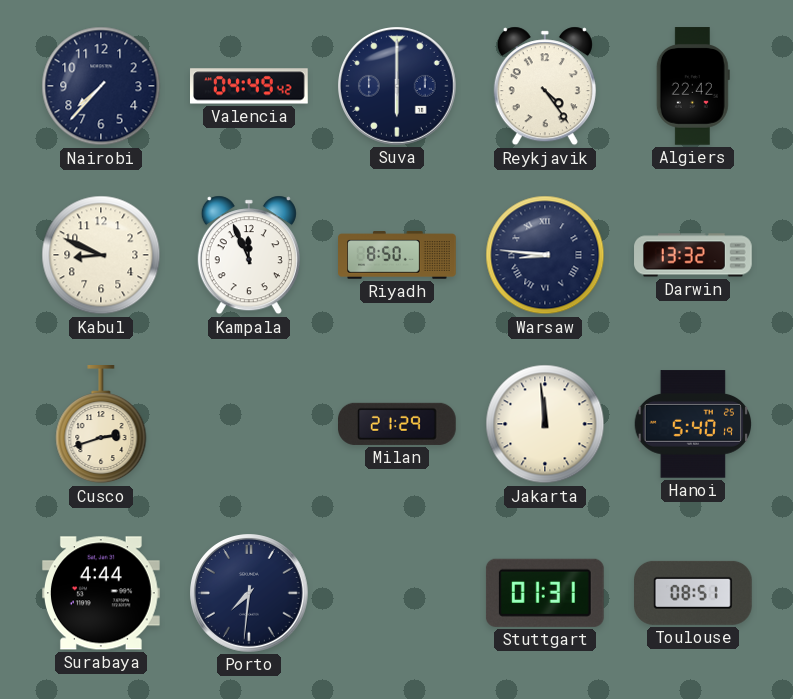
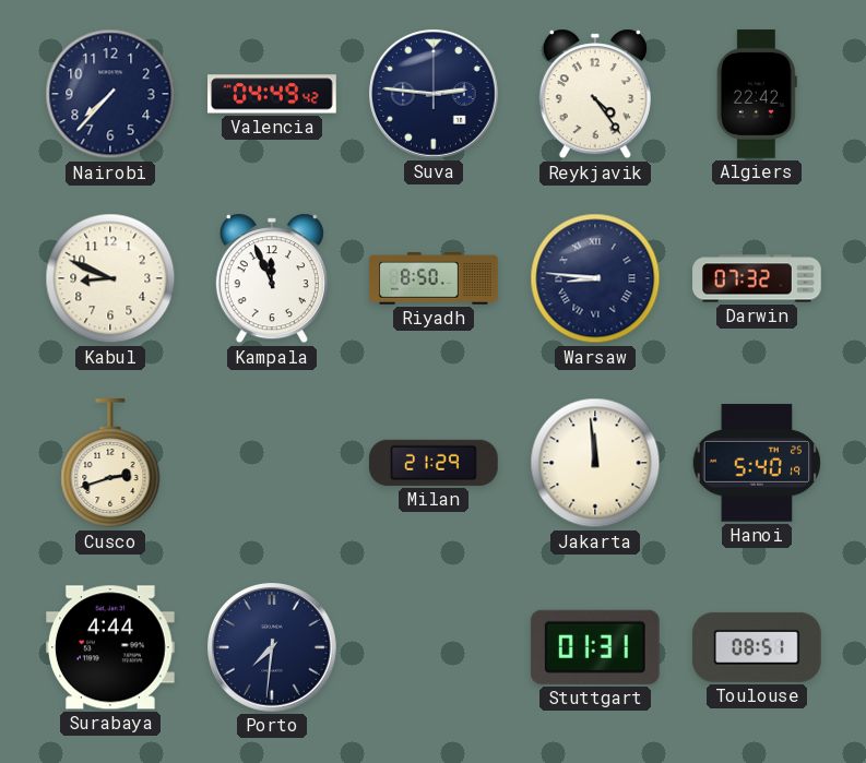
Suva: 6:00 -> 2:46
Darwin: 13:32 -> 07:32
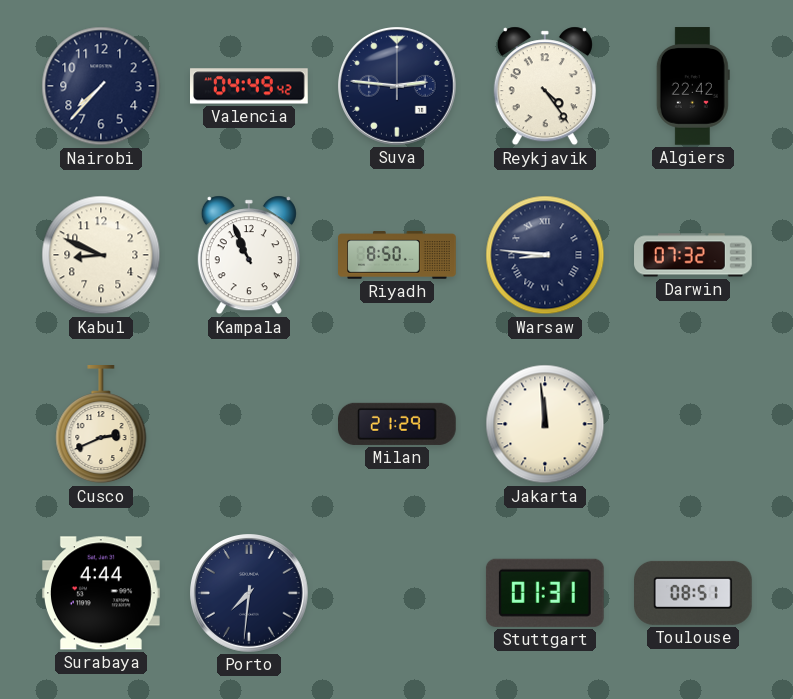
Kampala: 11:56 -> 10:56
Cusco: 2:42 -> 2:41
Hanoi: 5:40 -> none
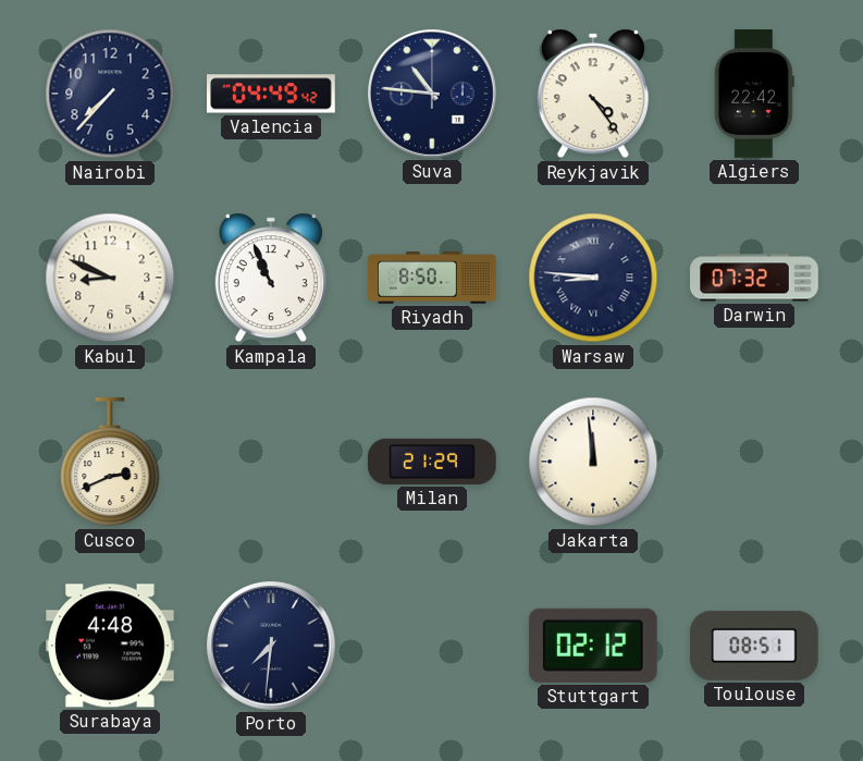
Suva: 2:46 -> 10:46
Surabaya: 4:44 -> 4:48
Stuttgart: 01:31 -> 02:12
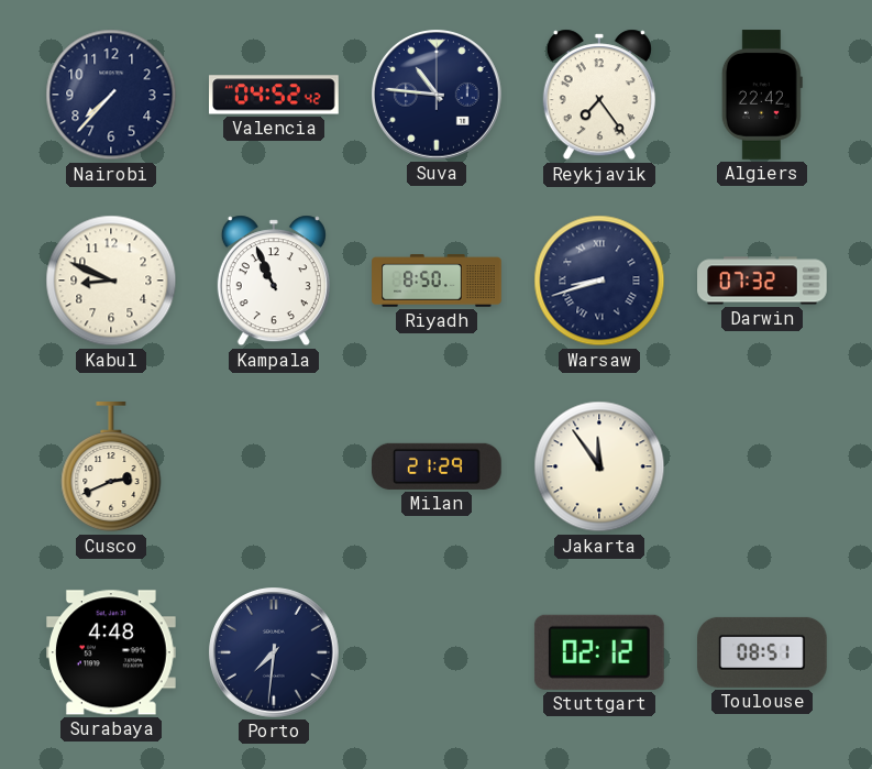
Valencia: 04:49 -> 04:52
Reykjavik: 4:24 -> 7:24
Warsaw: 8:46 -> 8:42
Jakarta: 11:59 -> 11:54
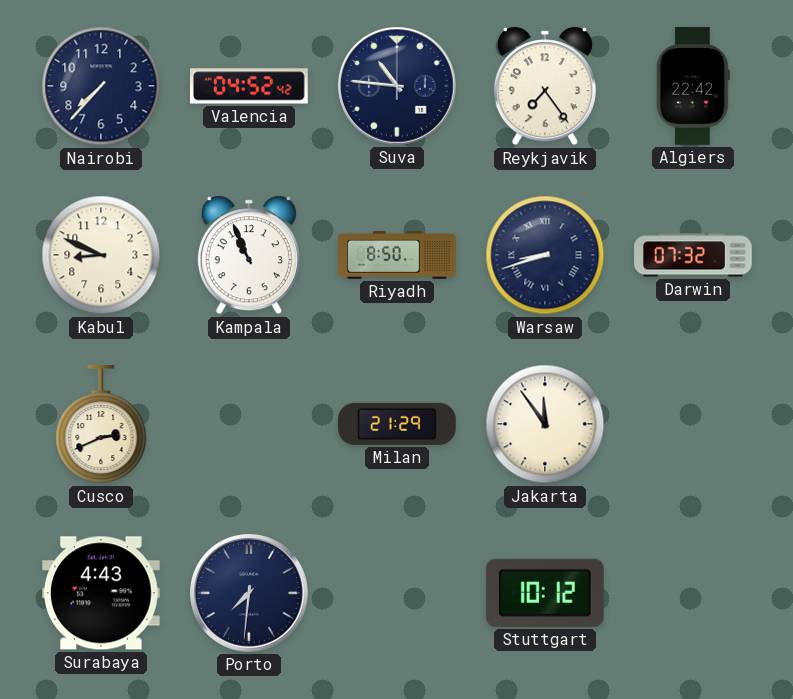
Surabaya: 4:48 -> 4:43
Stuttgart: 02:12 -> 10:12
Toulouse: 08:51 -> none
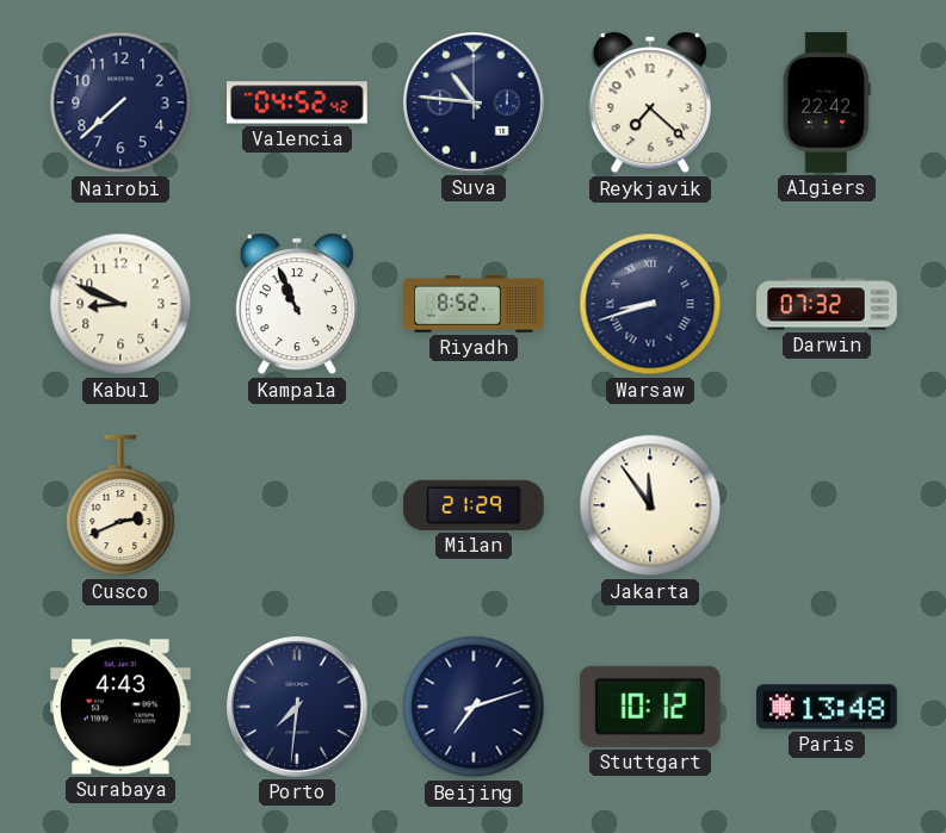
Nairobi: 7:37 -> 7:38
Reykjavik: 7:24 -> 7:22
Riyadh: 8:50 -> 8:52
Beijing: none -> 7:12
Paris: none -> 13:48
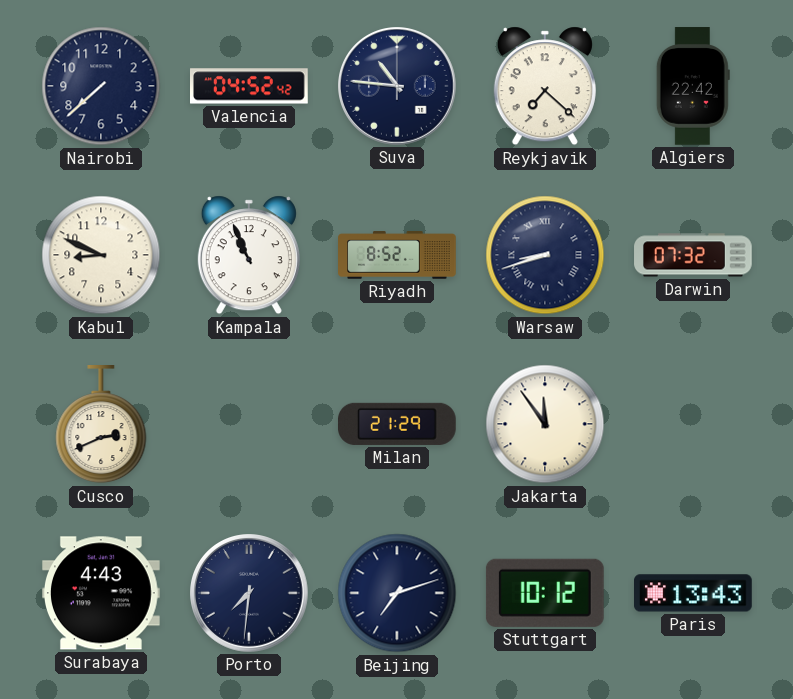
Paris: 13:48 -> 13:43
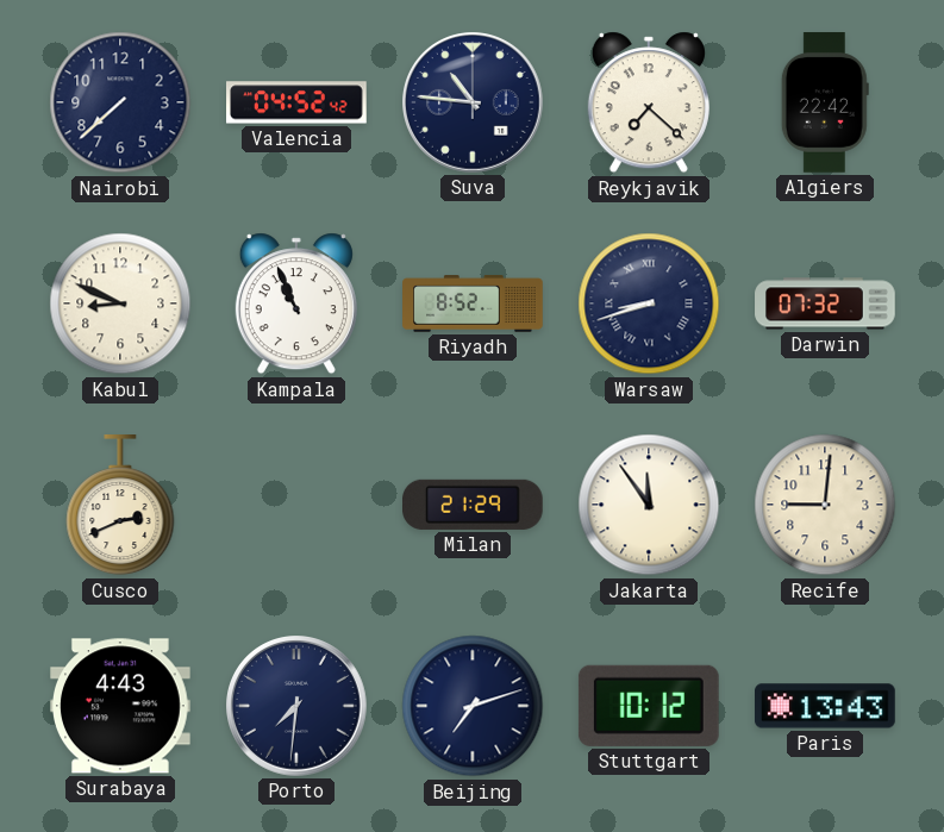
Recife: none -> 9:01
